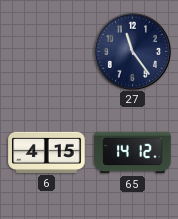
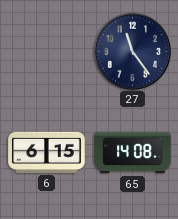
6: 4:15 -> 6:15
65: 14:12 -> 14:08
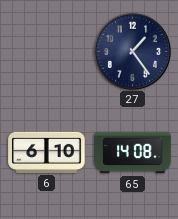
27: 11:24 -> 1:24
6: 6:15 -> 6:10
